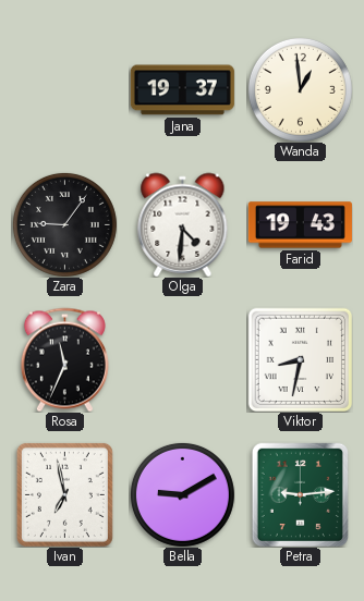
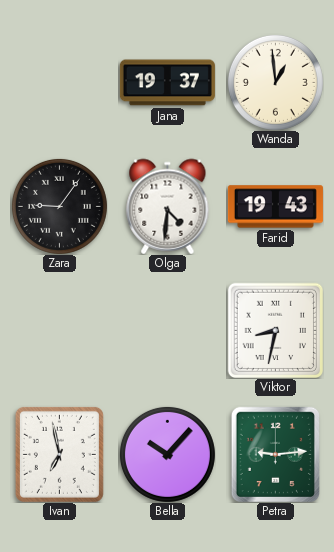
Rosa: 11:34 -> none
Bella: 9:10 -> 10:07
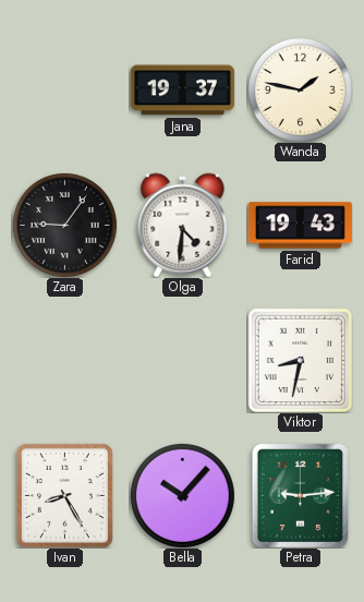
Wanda: 12:59 -> 1:47
Ivan: 6:58 -> 8:25
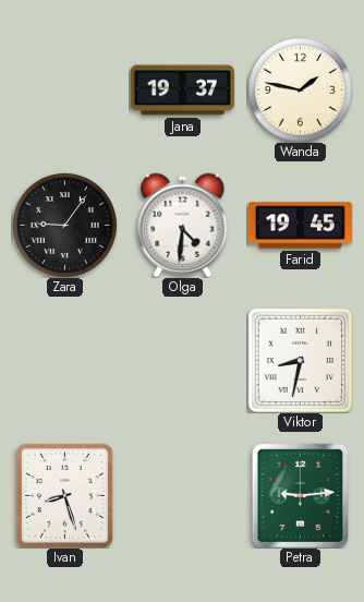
Farid: 19:43 -> 19:45
Ivan: 8:25 -> 8:27
Bella: 10:07 -> none
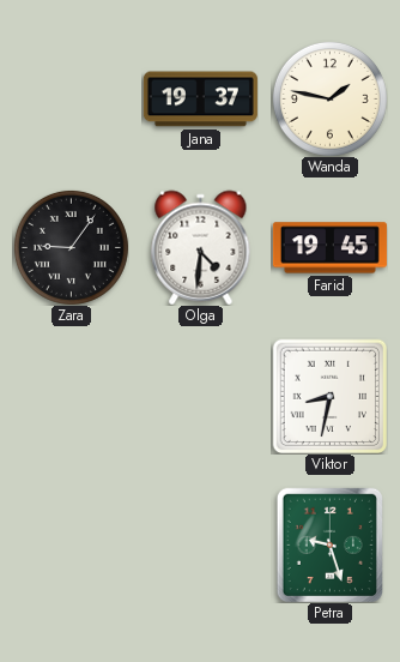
Ivan: 8:27 -> none
Petra: 9:14 -> 9:27
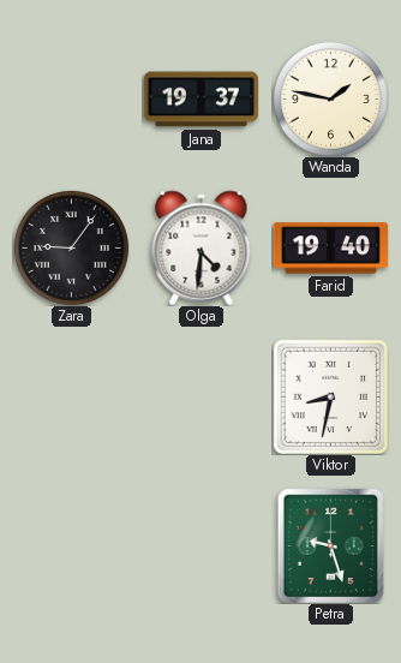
Farid: 19:45 -> 19:40
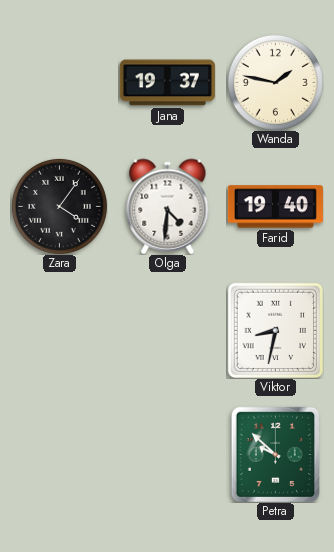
Zara: 9:06 -> 4:06
Petra: 9:27 -> 9:52
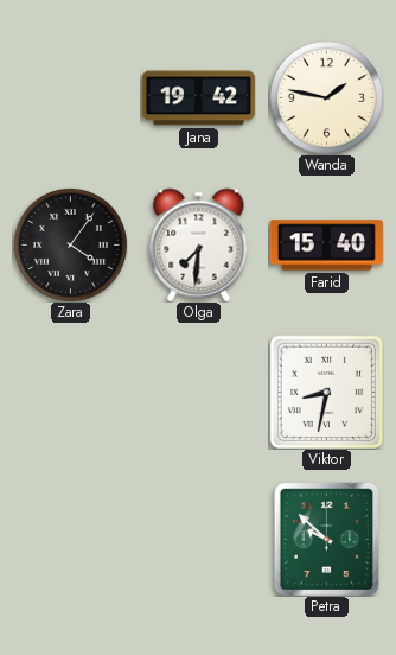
Jana: 19:37 -> 19:42
Olga: 4:31 -> 7:31
Farid: 19:40 -> 15:40
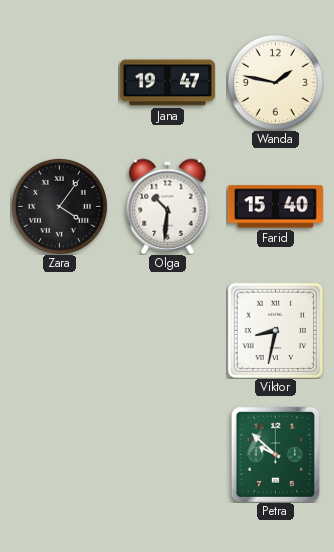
Jana: 19:42 -> 19:47
Olga: 7:31 -> 10:31
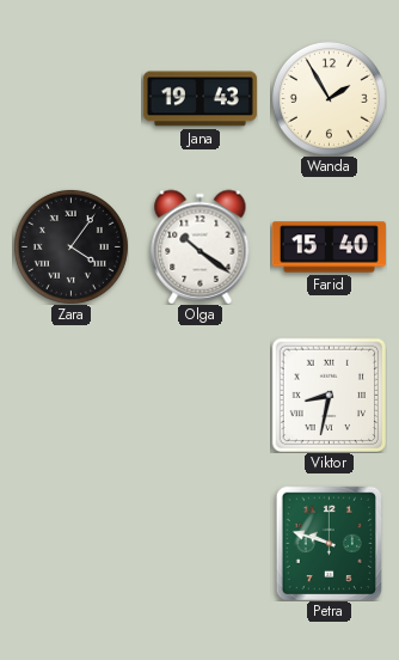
Jana: 19:47 -> 19:43
Wanda: 1:47 -> 1:55
Olga: 10:31 -> 10:21
Petra: 9:52 -> 9:48
